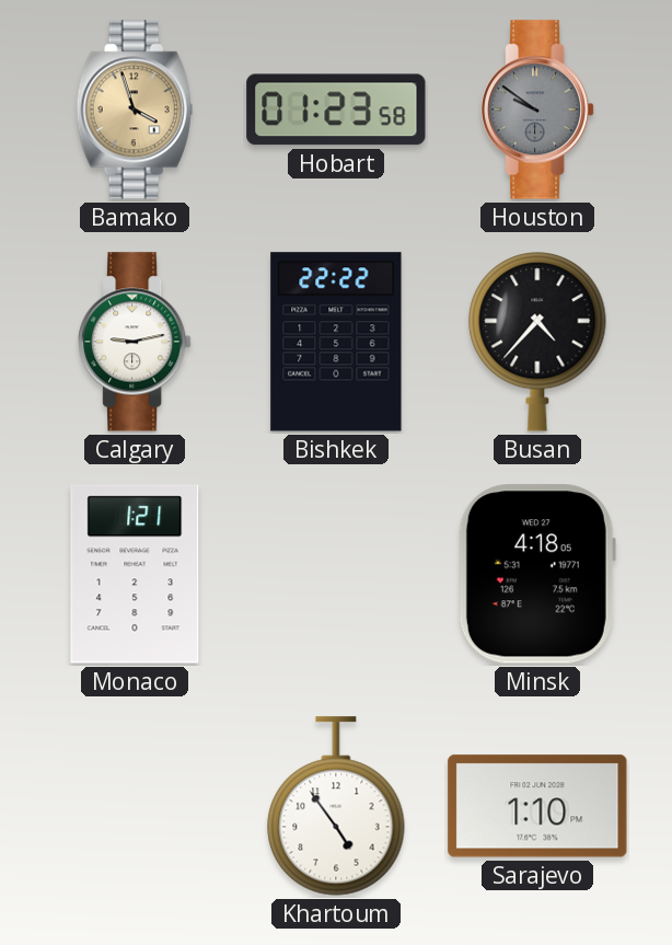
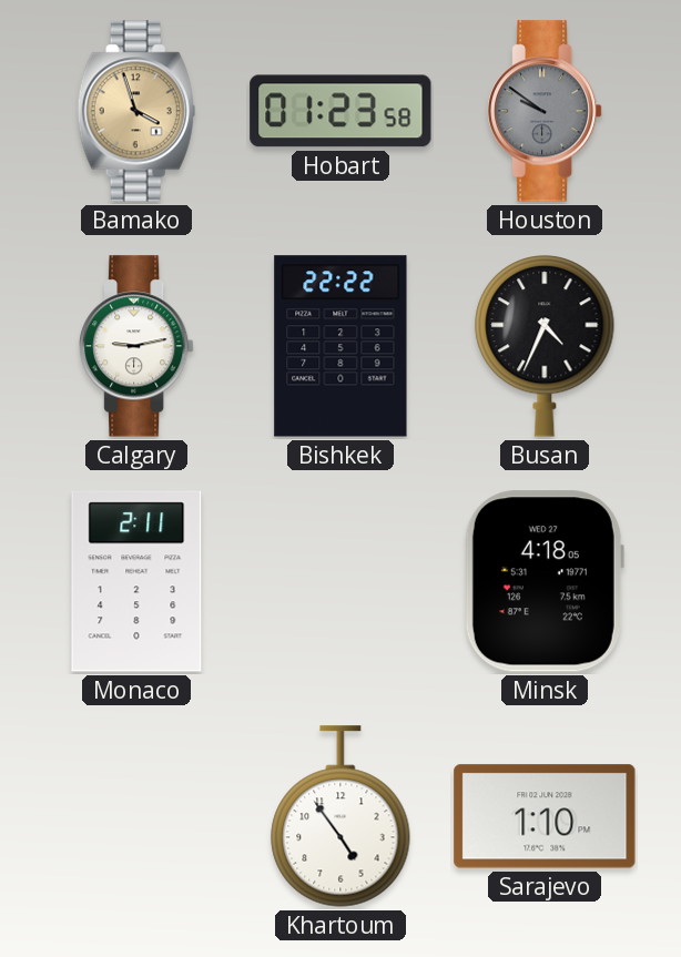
Busan: 4:37 -> 4:34
Monaco: 1:21 -> 2:11
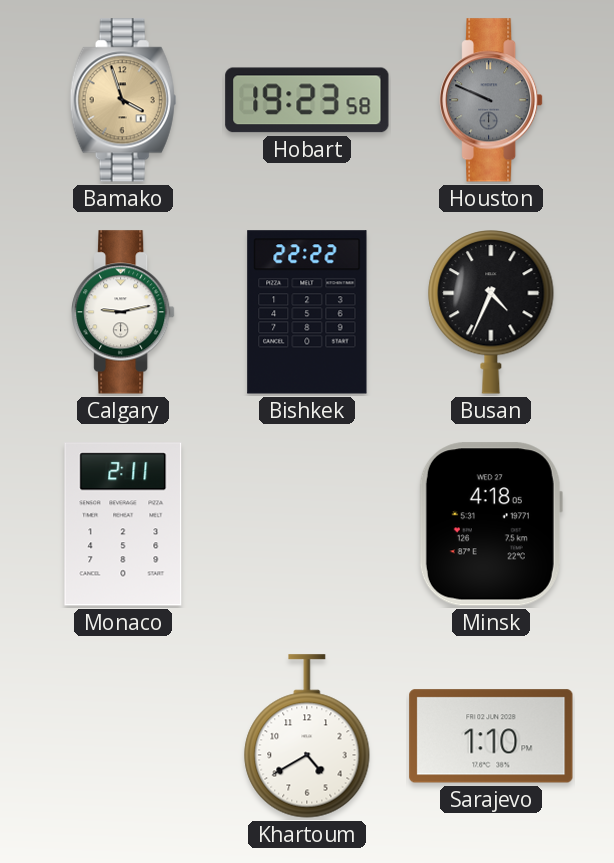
Hobart: 01:23 -> 19:23
Houston: 9:51 -> 9:49
Khartoum: 4:54 -> 4:40
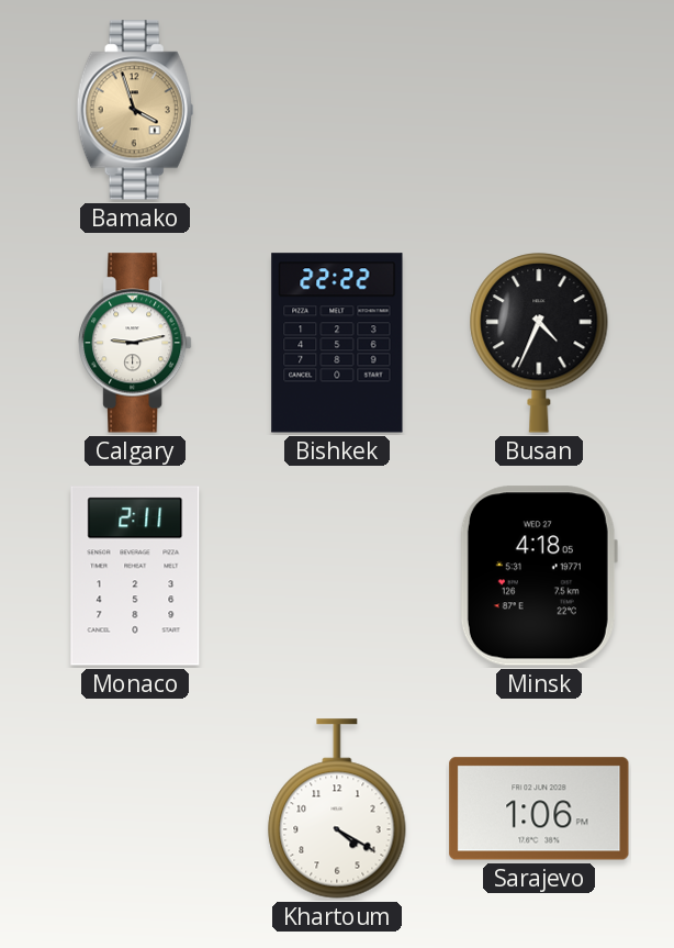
Hobart: 19:23 -> none
Houston: 9:49 -> none
Khartoum: 4:40 -> 4:20
Sarajevo: 1:10 -> 1:06
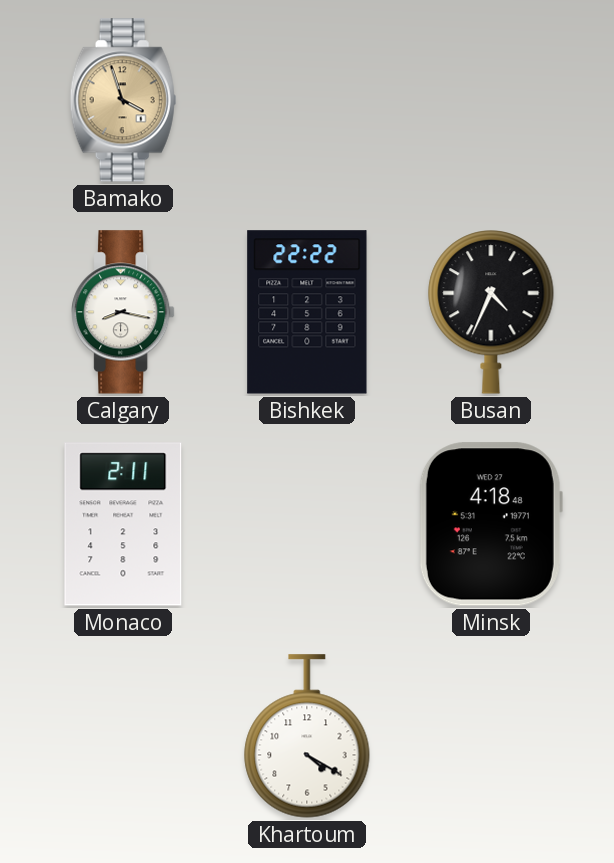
Calgary: 9:13 -> 8:17
Minsk: 4:18:05 -> 4:18:48
Sarajevo: 1:06 -> none
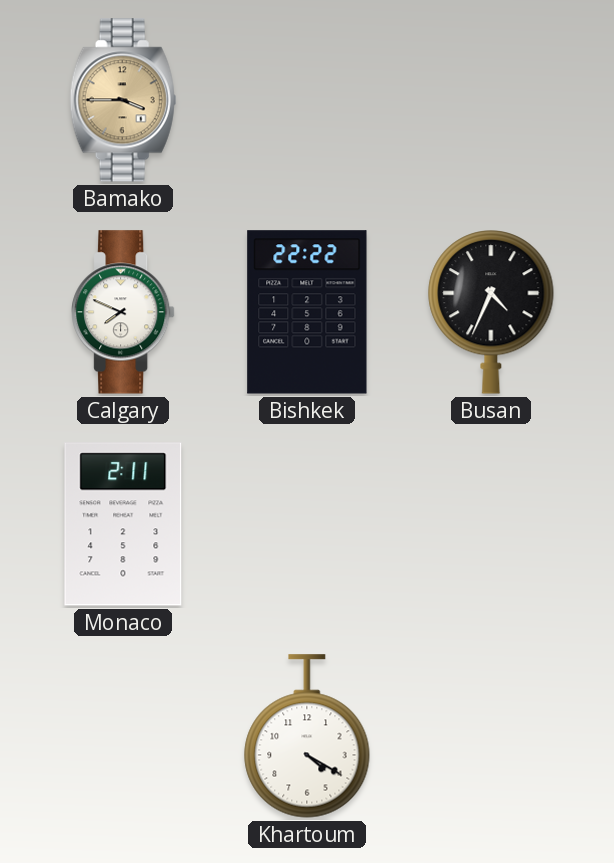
Bamako: 3:57 -> 3:45
Calgary: 8:17 -> 7:49
Minsk: 4:18 -> none
